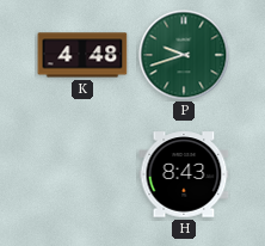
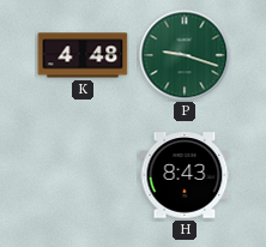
P: 9:42 -> 9:18
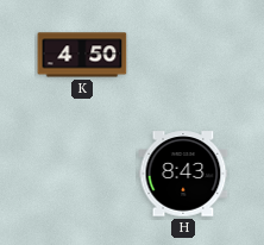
K: 4:48 -> 4:50
P: 9:18 -> none
